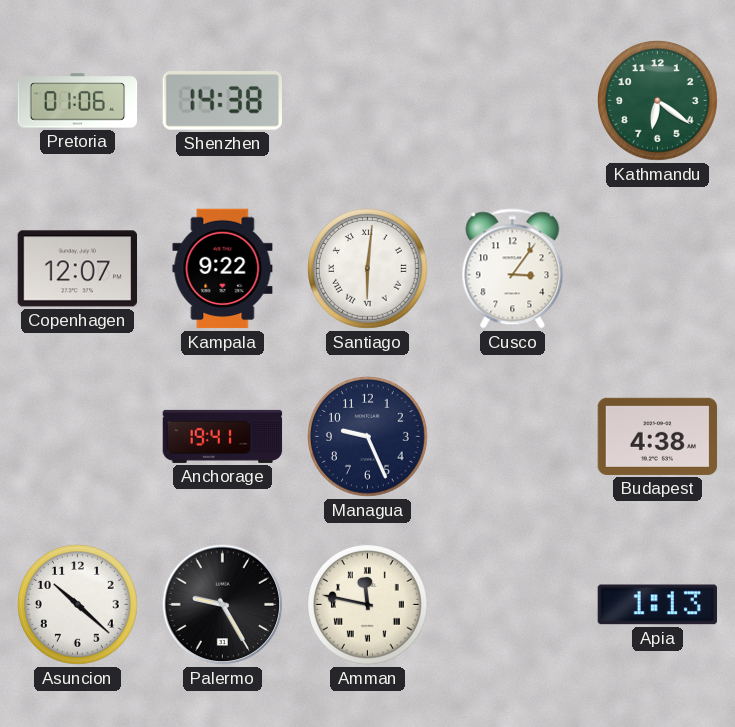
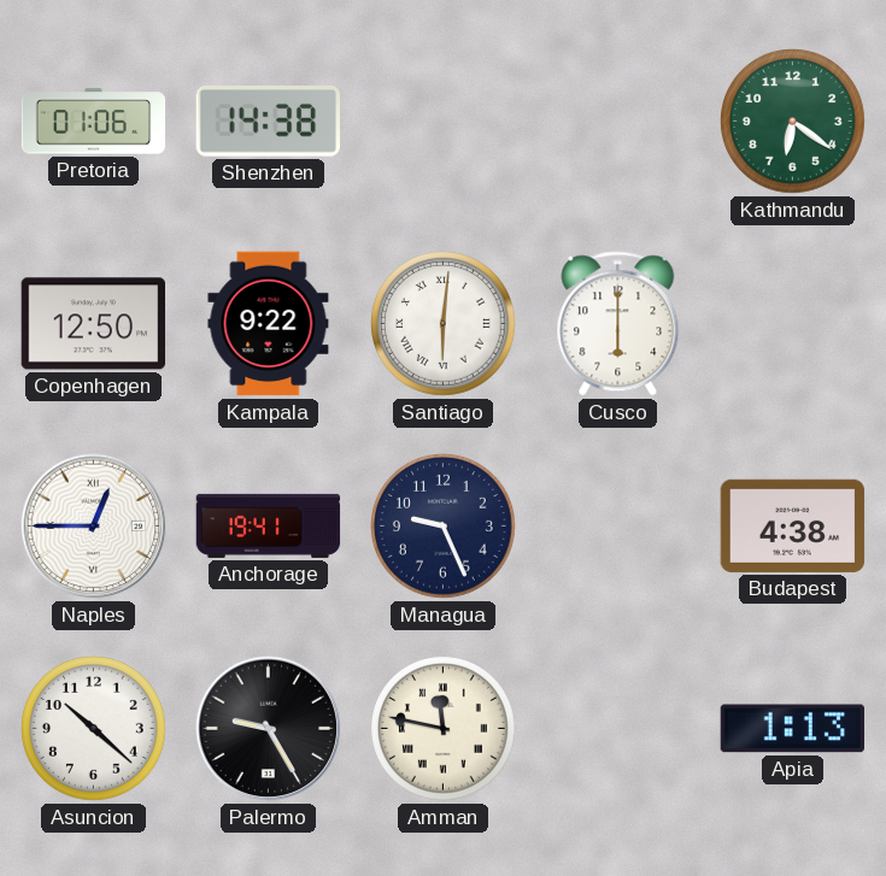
Copenhagen: 12:07 -> 12:50
Cusco: 3:06 -> 6:00
Naples: none -> 12:45
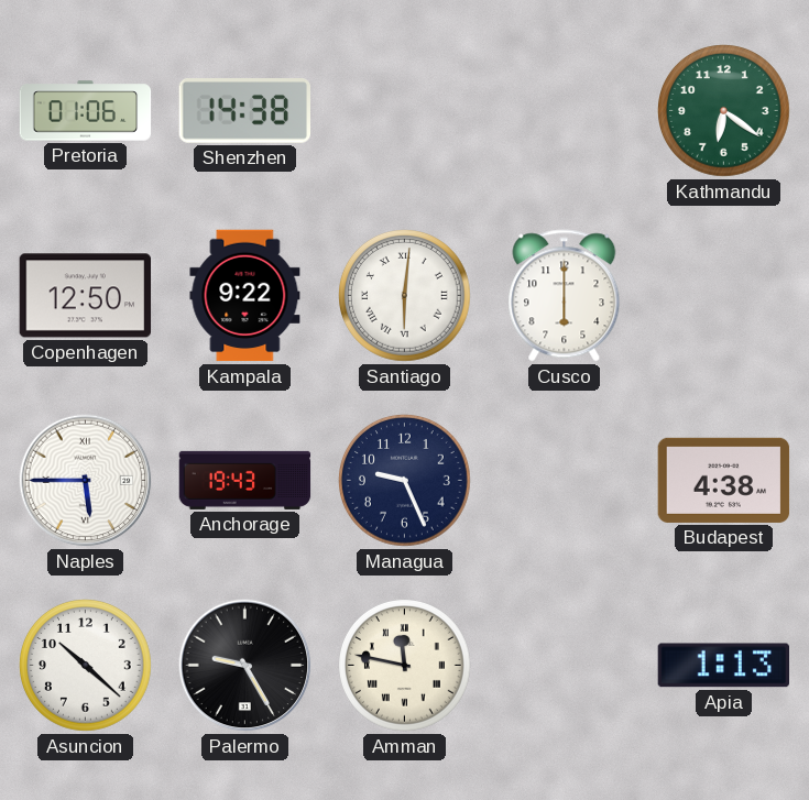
Naples: 12:45 -> 5:45
Anchorage: 19:41 -> 19:43
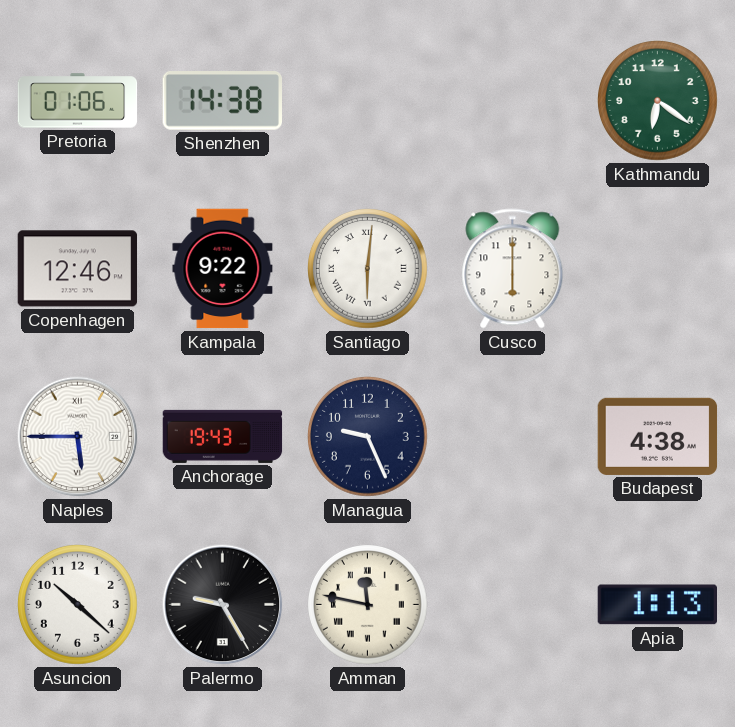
Copenhagen: 12:50 -> 12:46
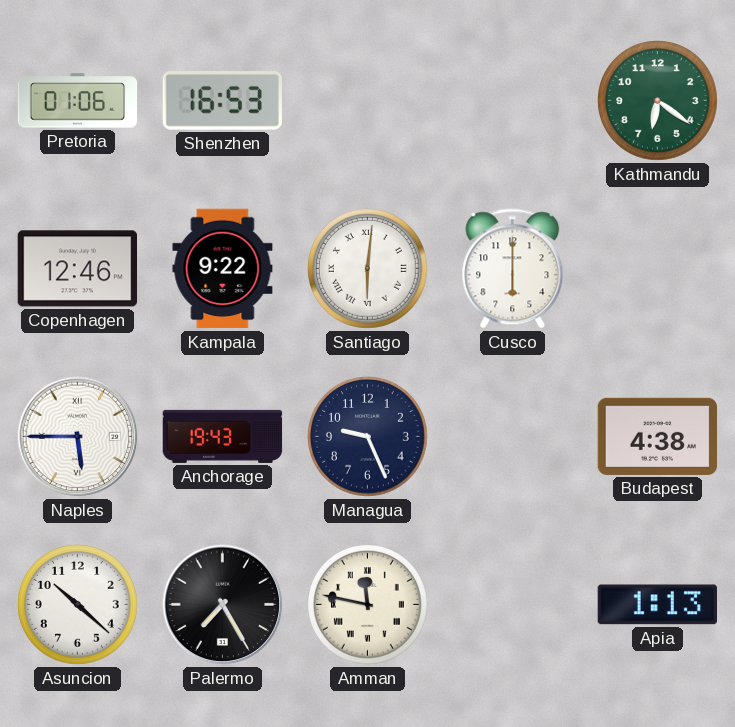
Shenzhen: 14:38 -> 16:53
Palermo: 9:25 -> 7:25
